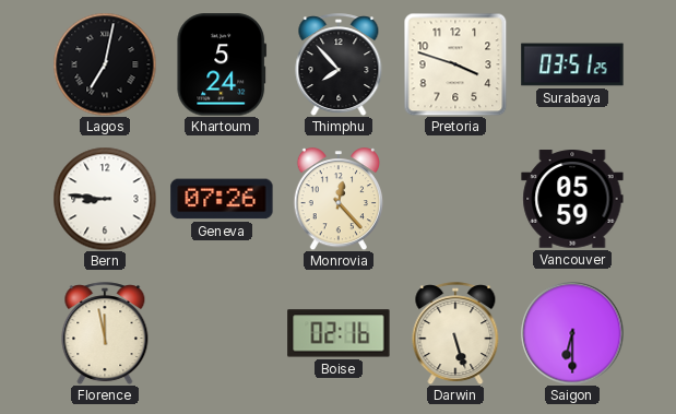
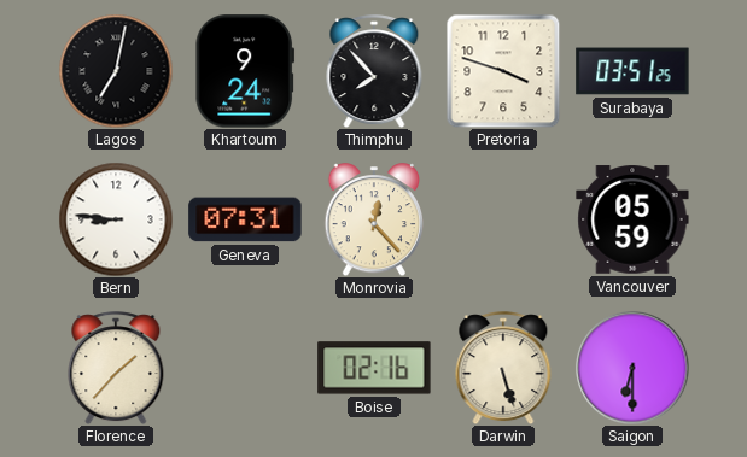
Khartoum: 5:24 -> 9:24
Geneva: 07:26 -> 07:31
Florence: 11:58 -> 1:37
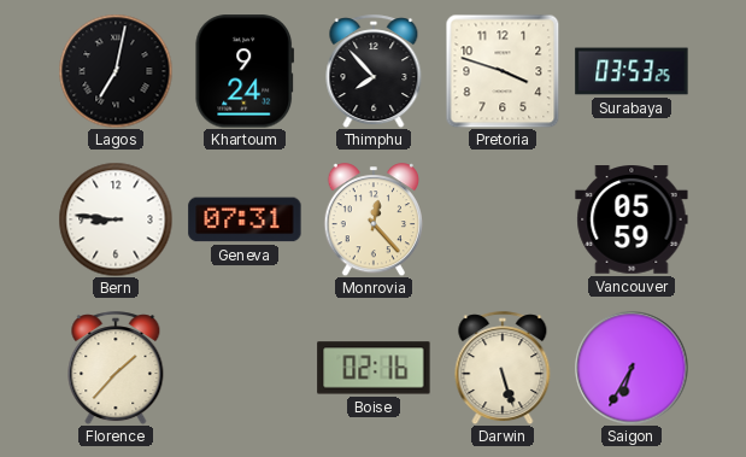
Surabaya: 03:51 -> 03:53
Saigon: 6:30 -> 6:35
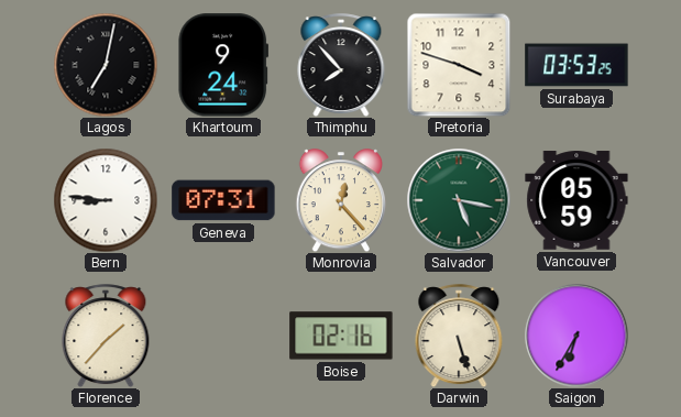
Salvador: none -> 5:17
